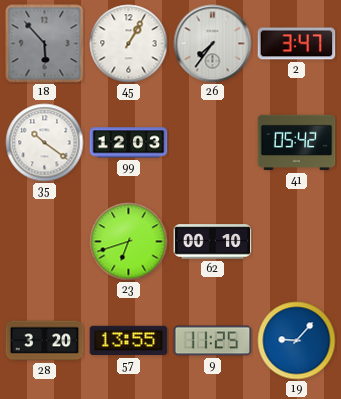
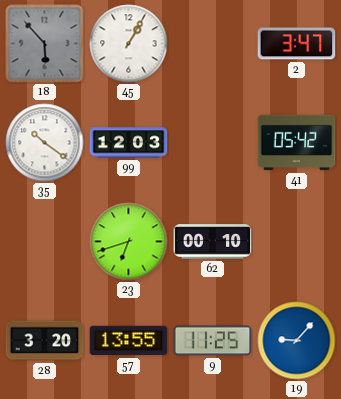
26: 7:36 -> none
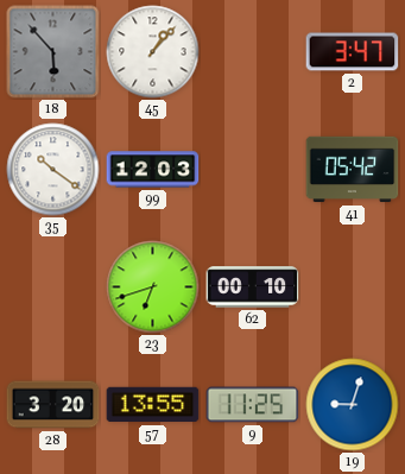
45: 1:05 -> 1:07
19: 9:07 -> 9:03
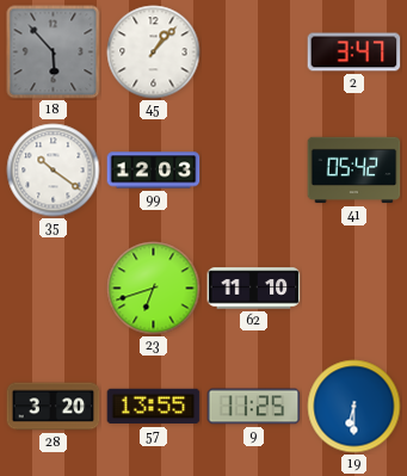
62: 00:10 -> 11:10
19: 9:03 -> 6:30
